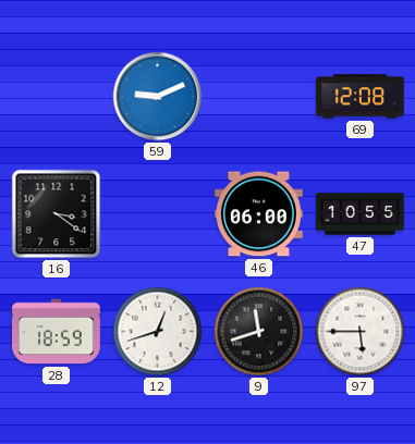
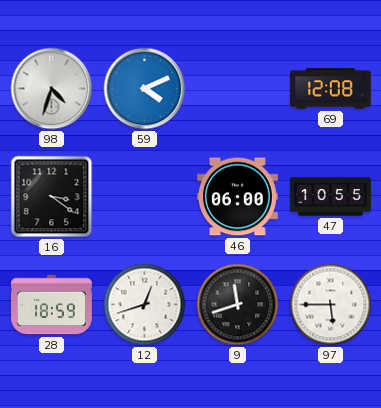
98: none -> 4:33
59: 9:11 -> 4:11
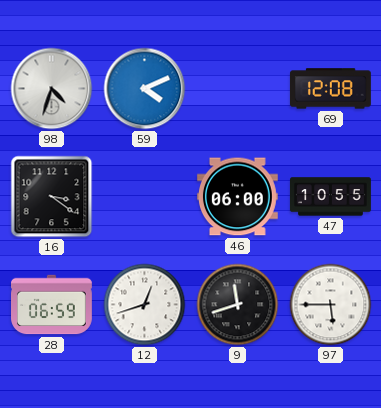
28: 18:59 -> 06:59
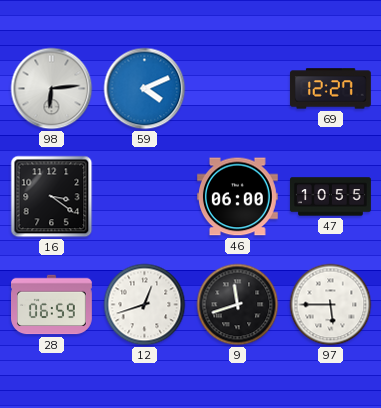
98: 4:33 -> 6:14
69: 12:08 -> 12:27
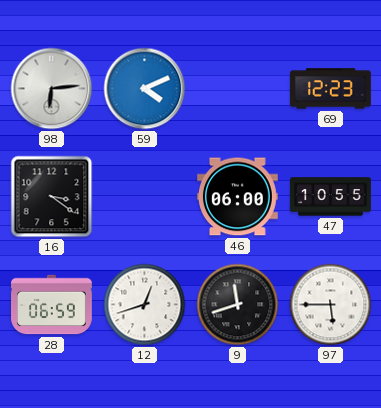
69: 12:27 -> 12:23
